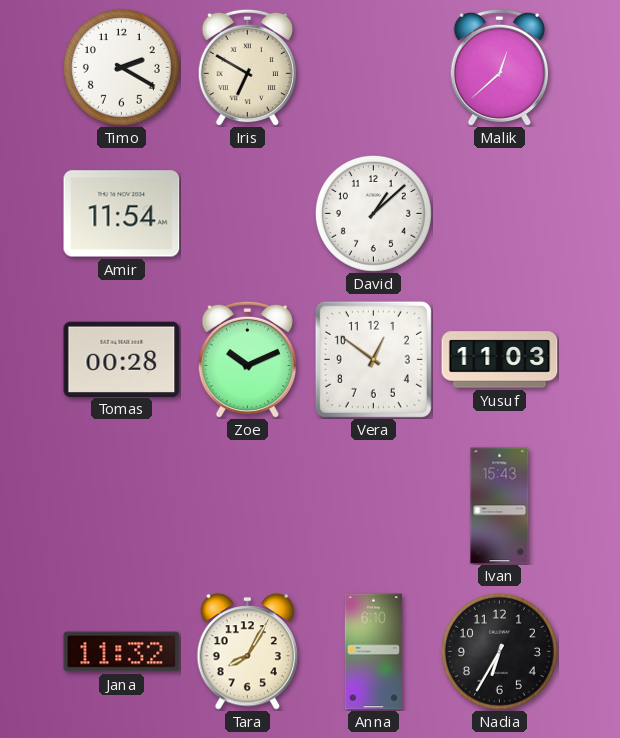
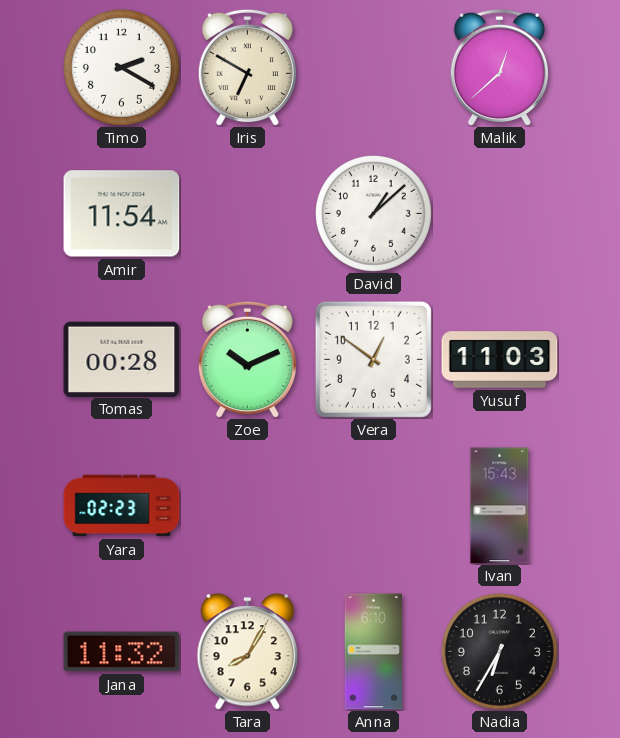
Yara: none -> 02:23
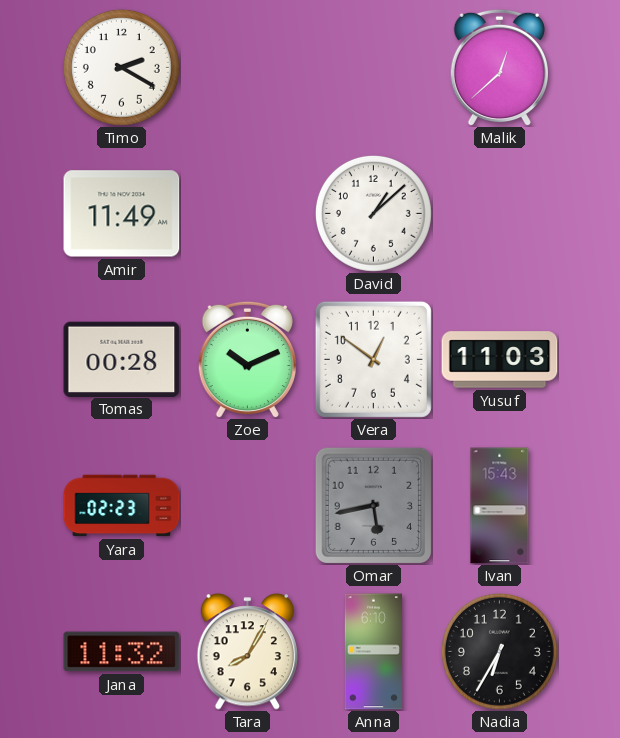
Iris: 6:50 -> none
Amir: 11:54 -> 11:49
Omar: none -> 5:43
